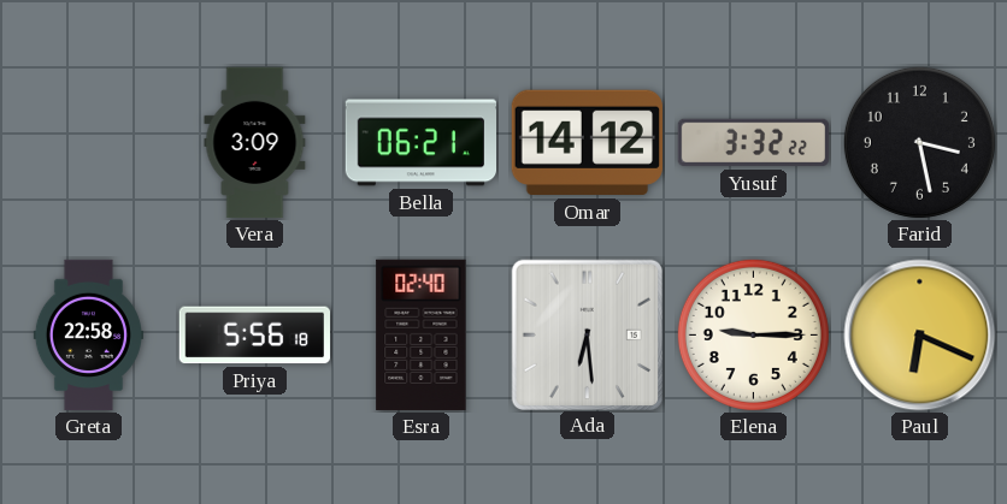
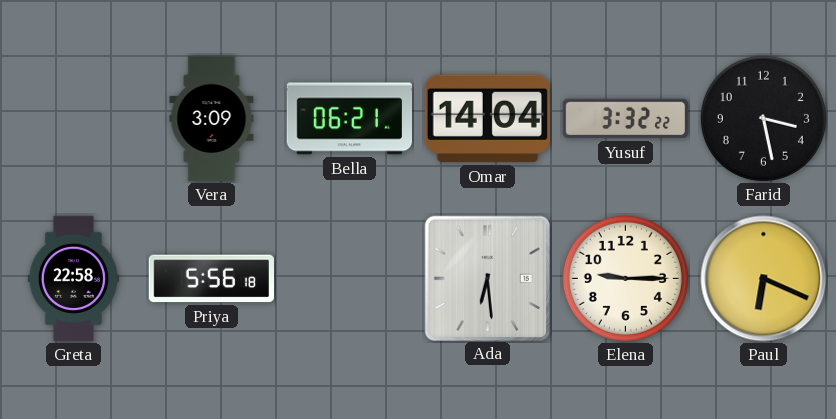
Omar: 14:12 -> 14:04
Esra: 02:40 -> none
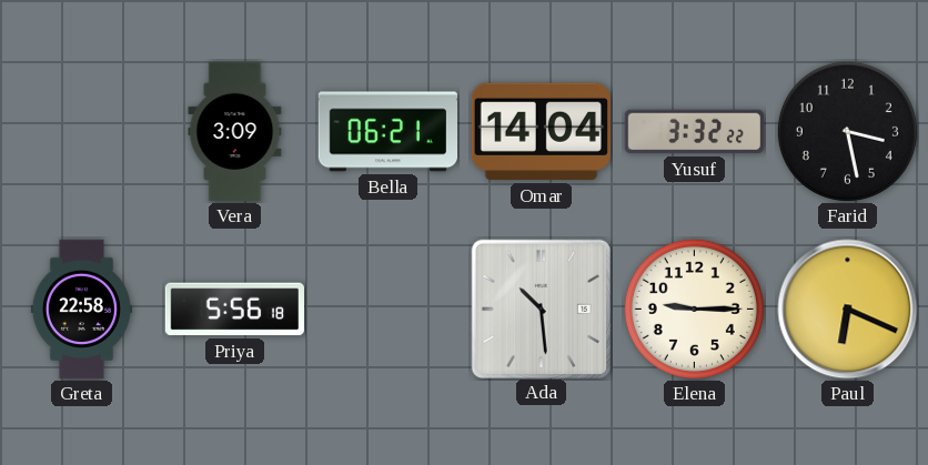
Ada: 6:29 -> 10:29
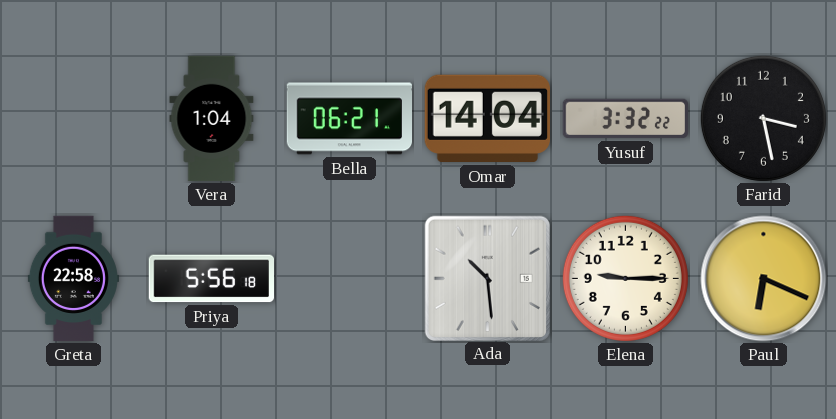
Vera: 3:09 -> 1:04
